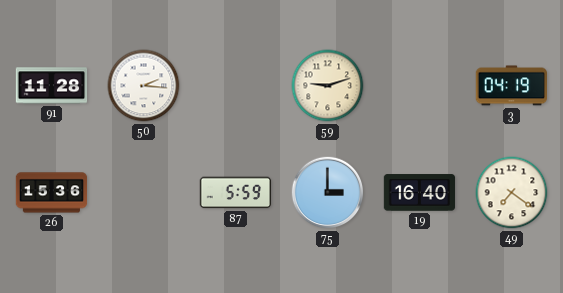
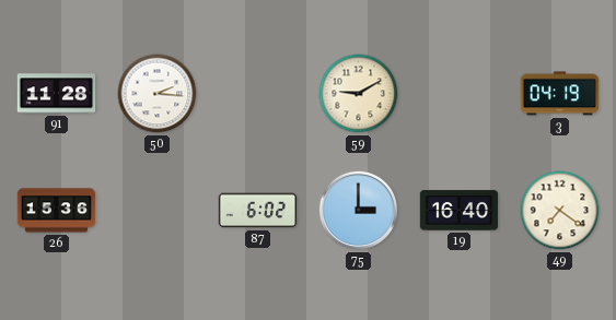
59: 9:12 -> 9:10
87: 5:59 -> 6:02
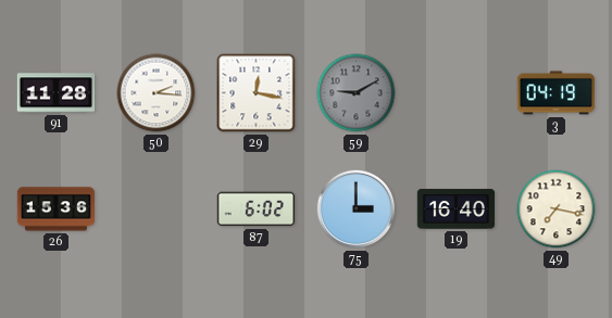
29: none -> 12:17
59 dial: cream -> grey
49: 7:21 -> 7:17
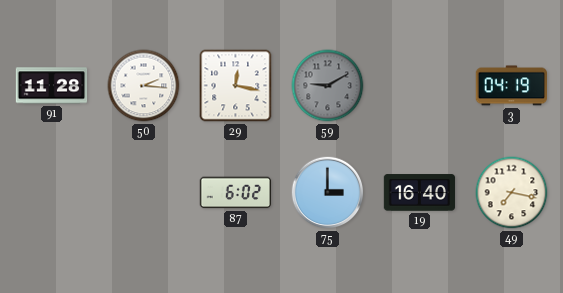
26: 15:36 -> none
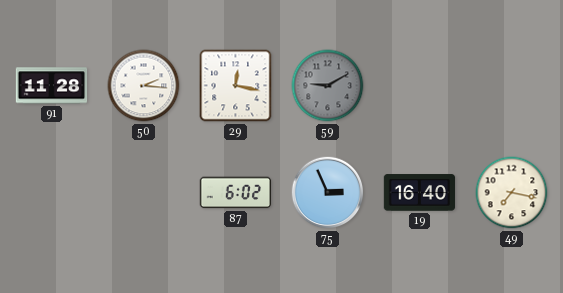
3: 04:19 -> none
75: 3:00 -> 2:56
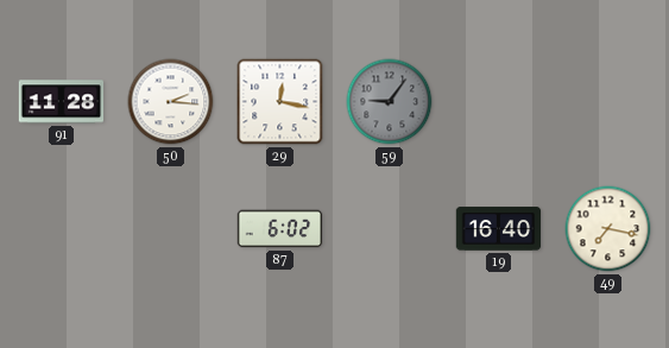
59: 9:10 -> 9:06
75: 2:56 -> none
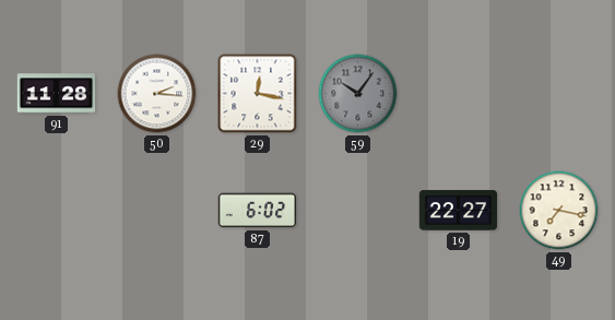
59: 9:06 -> 10:06
19: 16:40 -> 22:27
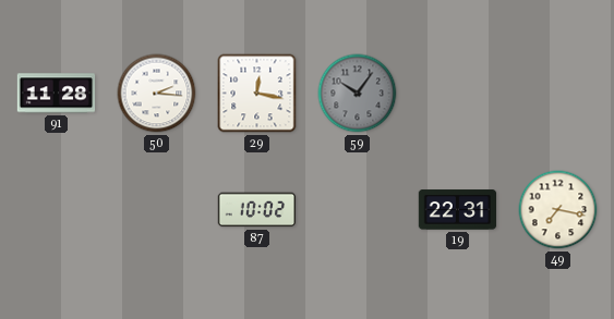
87: 6:02 -> 10:02
19: 22:27 -> 22:31
